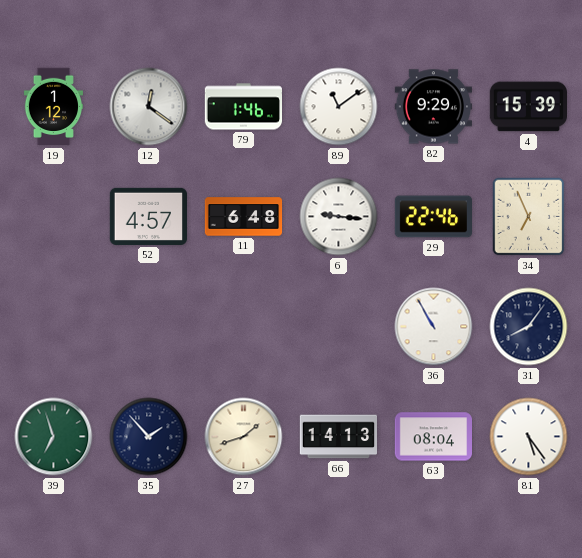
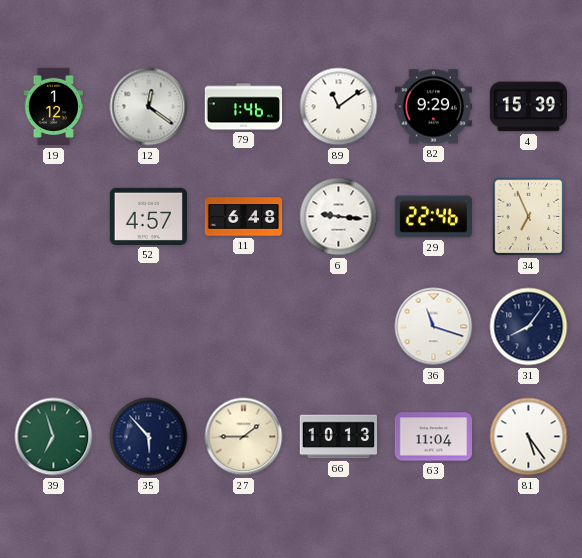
36: 10:55 -> 11:18
35: 1:53 -> 5:53
27: 1:42 -> 1:45
66: 14:13 -> 10:13
63: 08:04 -> 11:04
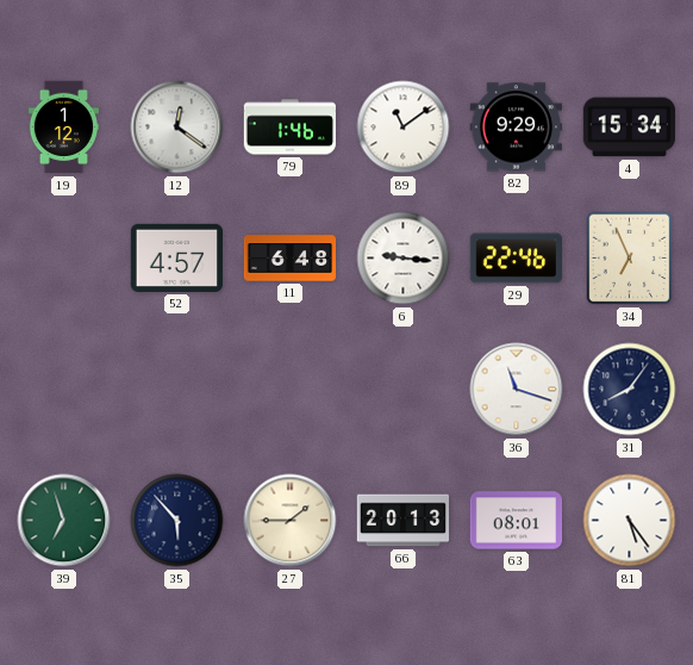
4: 15:39 -> 15:34
66: 10:13 -> 20:13
63: 11:04 -> 08:01
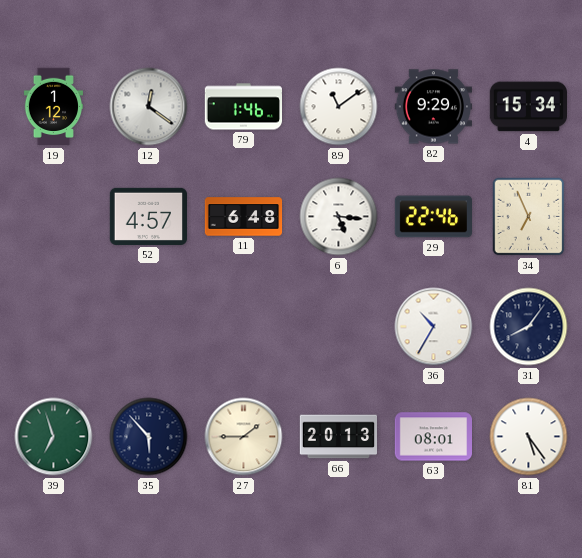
6: 9:16 -> 5:16
36: 11:18 -> 10:35
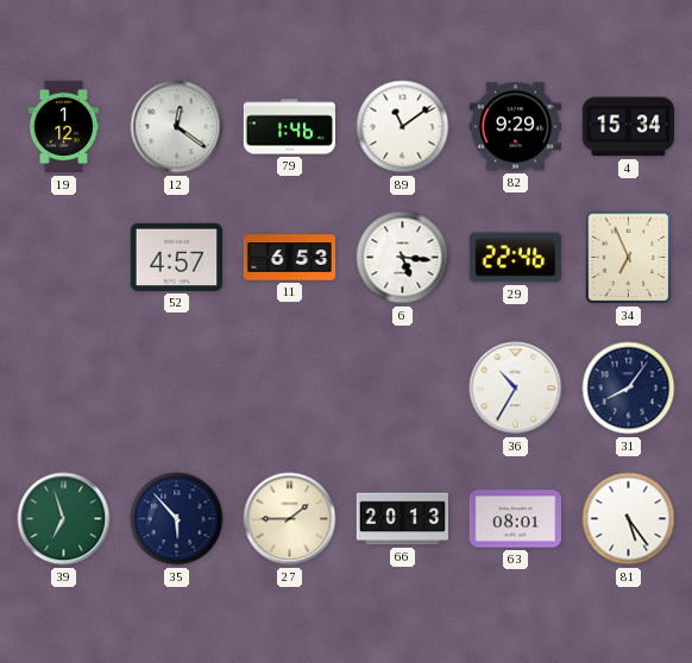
11: 6:48 -> 6:53
